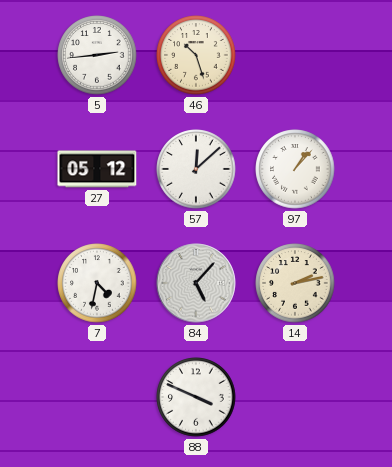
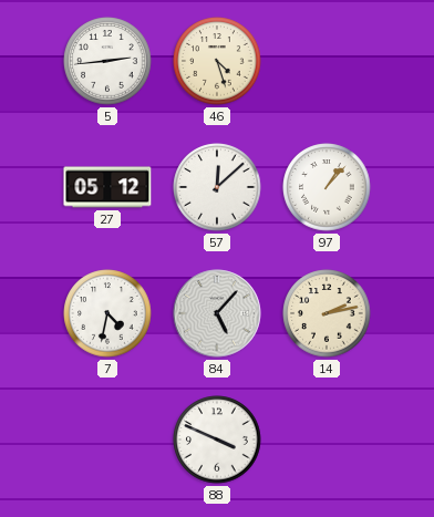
46: 10:27 -> 4:27
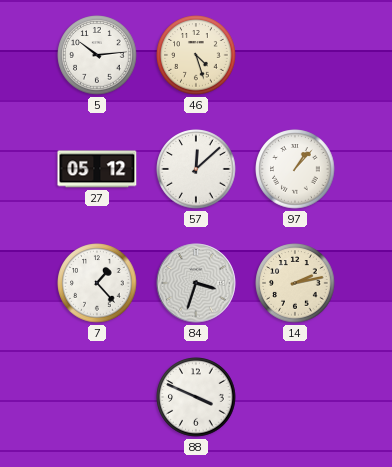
5: 2:44 -> 10:14
7: 4:32 -> 1:23
84: 5:07 -> 3:33
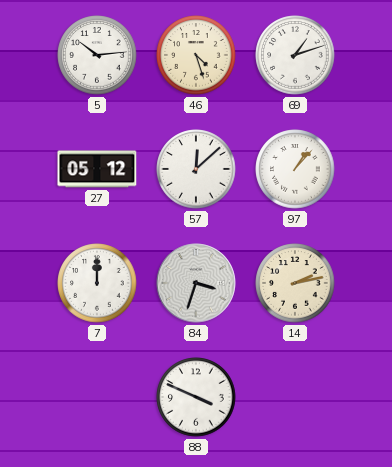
69: none -> 1:12
7: 1:23 -> 12:00
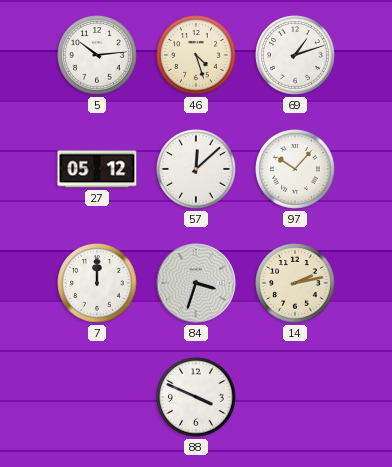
97: 1:07 -> 10:07
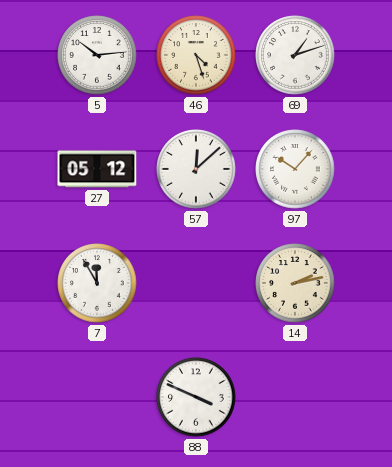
7: 12:00 -> 11:55
84: 3:33 -> none
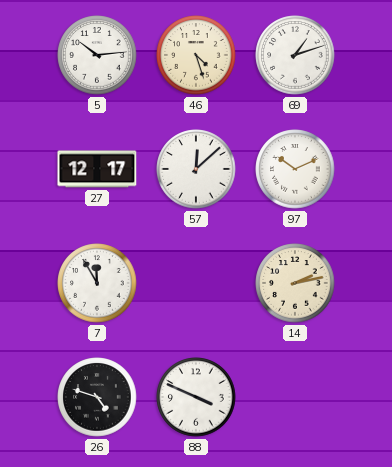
27: 05:12 -> 12:17
97: 10:07 -> 10:11
26: none -> 4:48
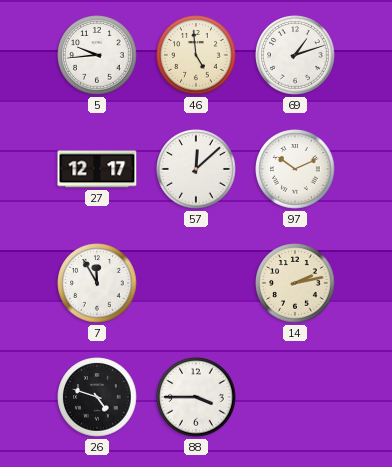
5: 10:14 -> 9:44
46: 4:27 -> 4:59
88: 3:49 -> 3:45
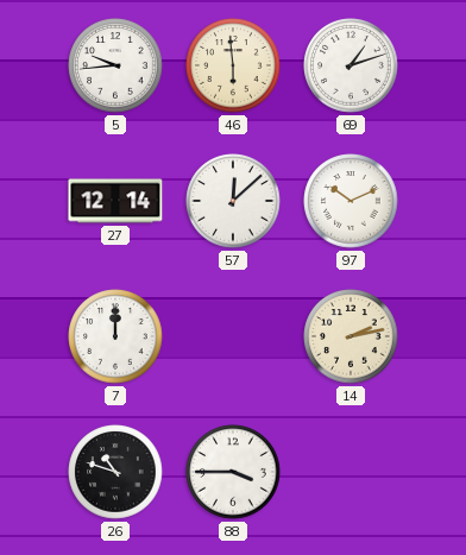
46: 4:59 -> 5:59
27: 12:17 -> 12:14
7: 11:55 -> 12:00
26: 4:48 -> 10:48
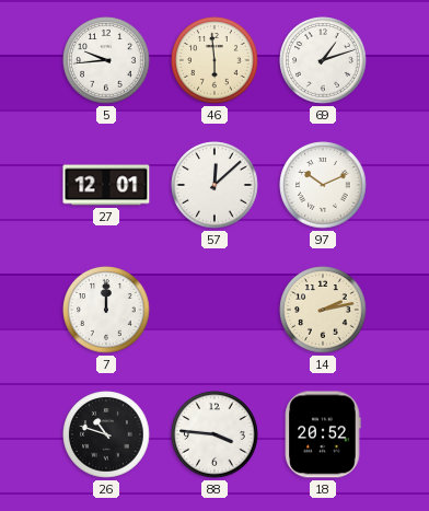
27: 12:14 -> 12:01
88: 3:45 -> 3:46
18: none -> 20:52
